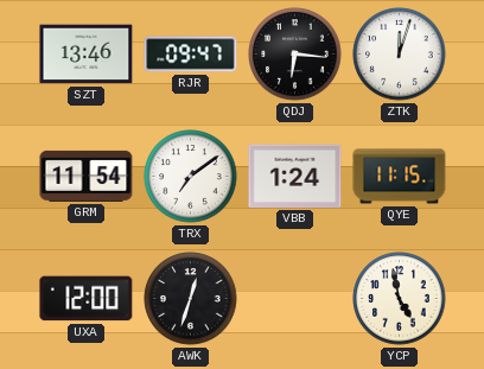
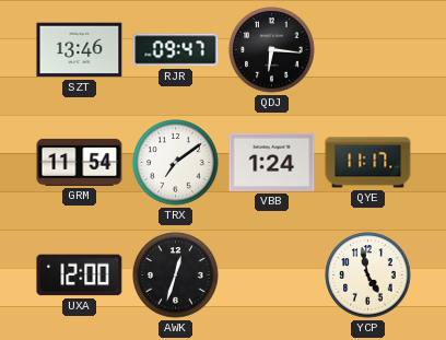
ZTK: 12:03 -> none
QYE: 11:15 -> 11:17
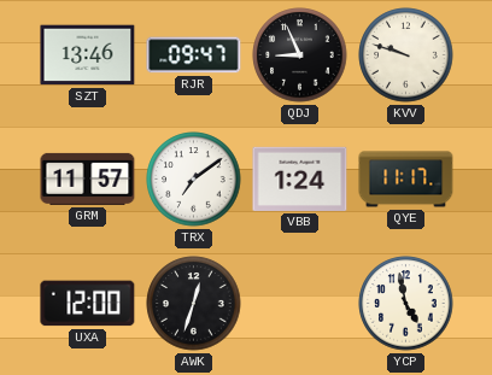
QDJ: 6:16 -> 8:56
KVV: none -> 9:48
GRM: 11:54 -> 11:57
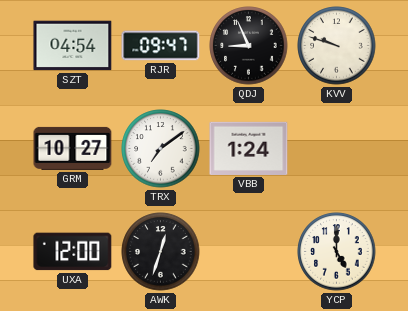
SZT: 13:46 -> 04:54
GRM: 11:57 -> 10:27
QYE: 11:17 -> none
YCP: 4:58 -> 5:00
